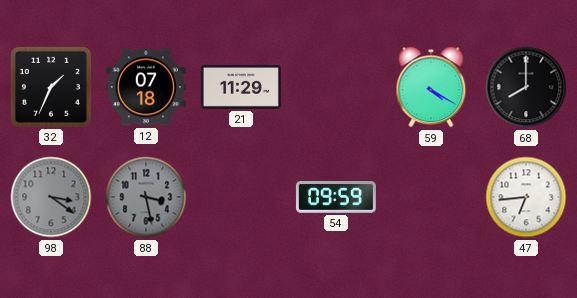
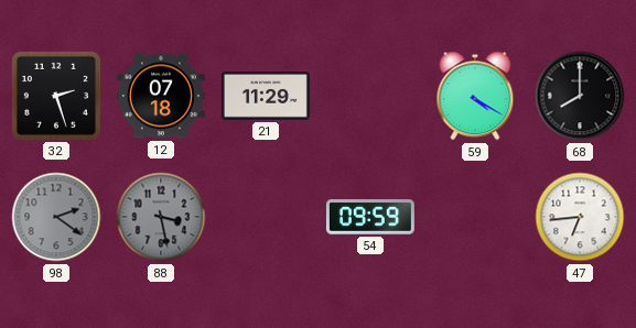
32: 1:34 -> 2:27
98: 3:21 -> 2:21
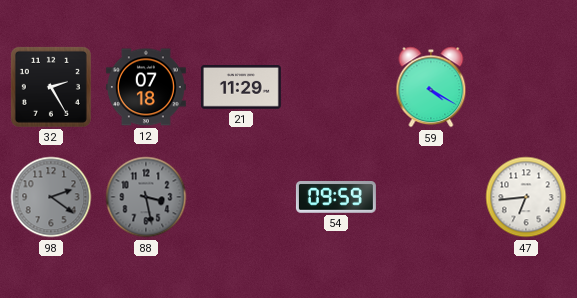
32: 2:27 -> 2:25
68: 8:00 -> none
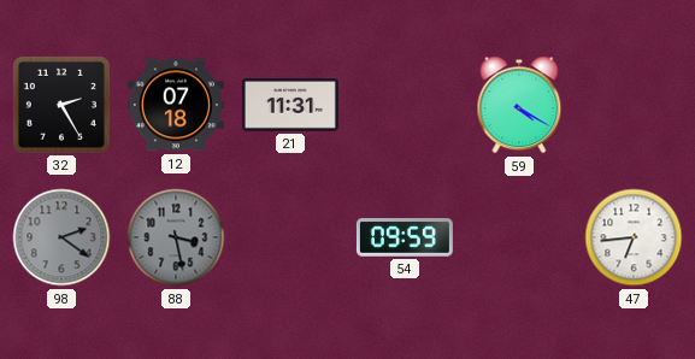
21: 11:29 -> 11:31
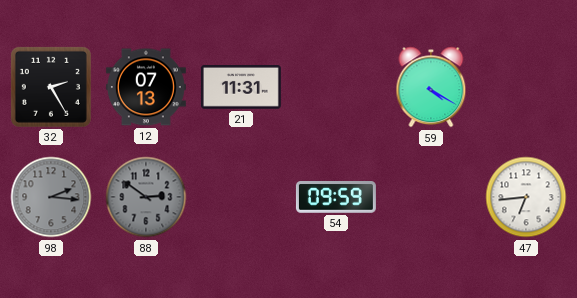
12: 07:18 -> 07:13
98: 2:21 -> 2:16
88: 3:28 -> 2:51
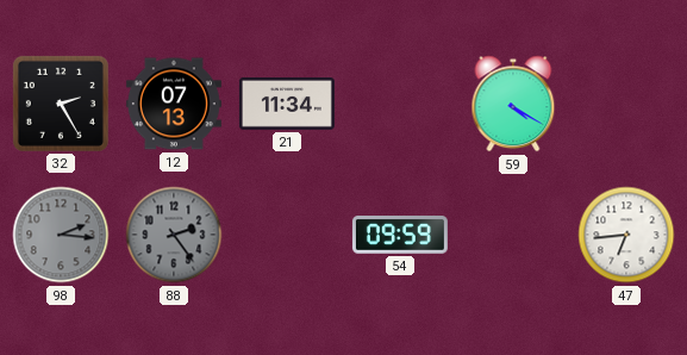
21: 11:31 -> 11:34
88: 2:51 -> 2:24
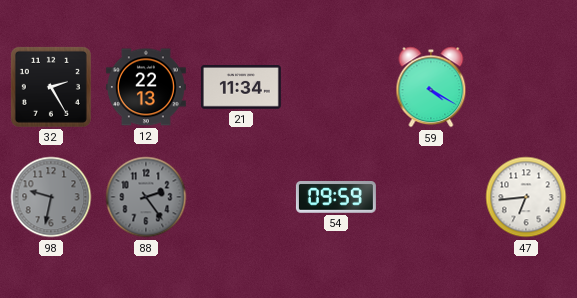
12: 07:13 -> 22:13
98: 2:16 -> 9:32
